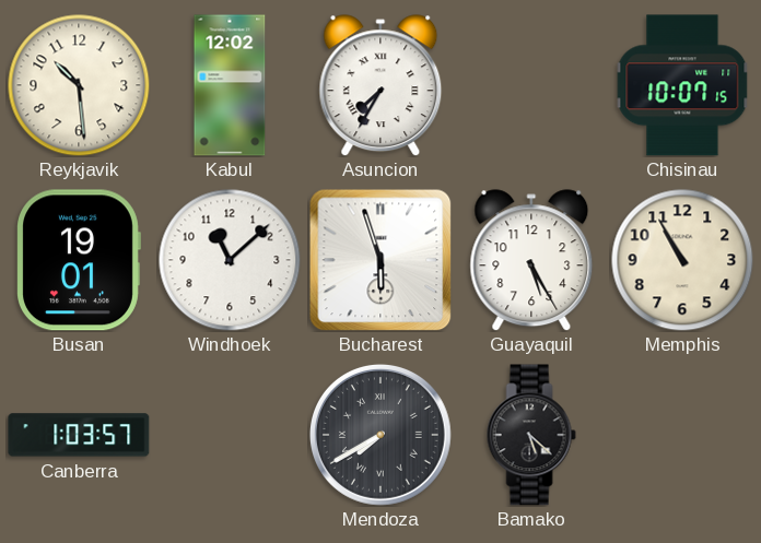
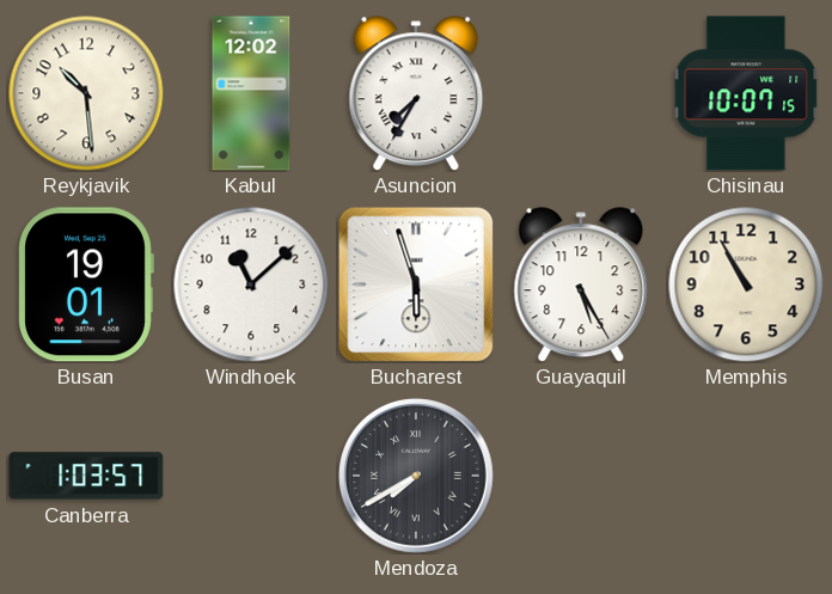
Bamako: 5:22 -> none
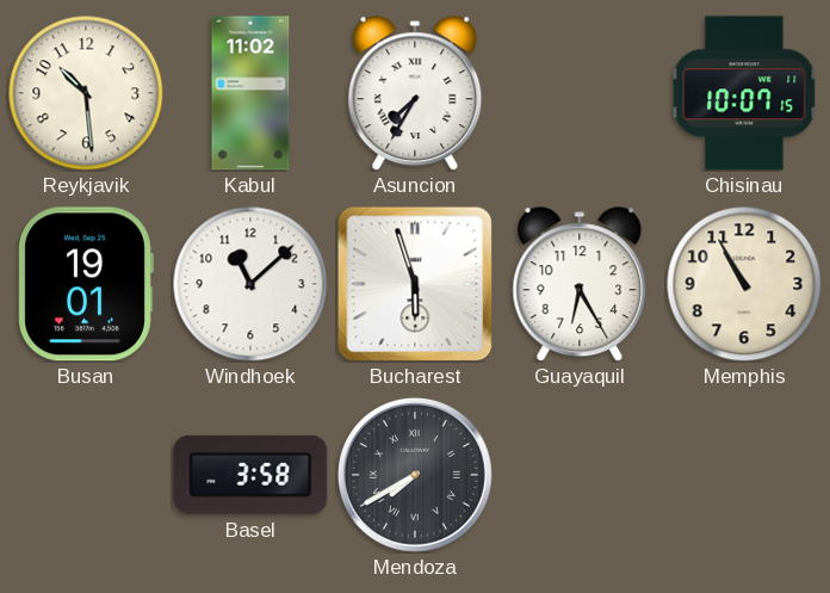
Kabul: 12:02 -> 11:02
Guayaquil: 5:25 -> 6:25
Canberra: 1:03 -> none
Basel: none -> 3:58
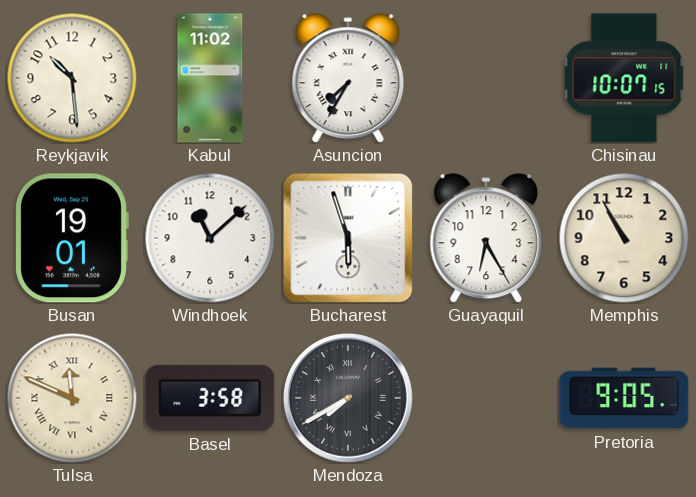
Tulsa: none -> 11:49
Pretoria: none -> 9:05
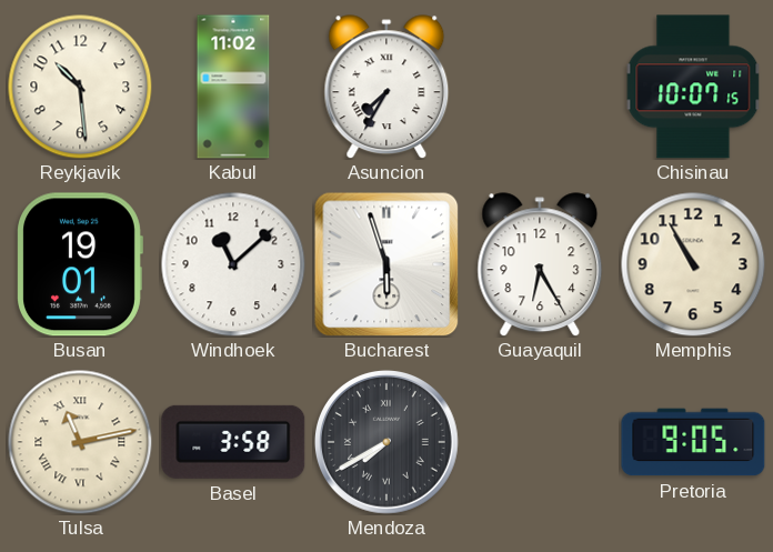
Tulsa: 11:49 -> 11:13
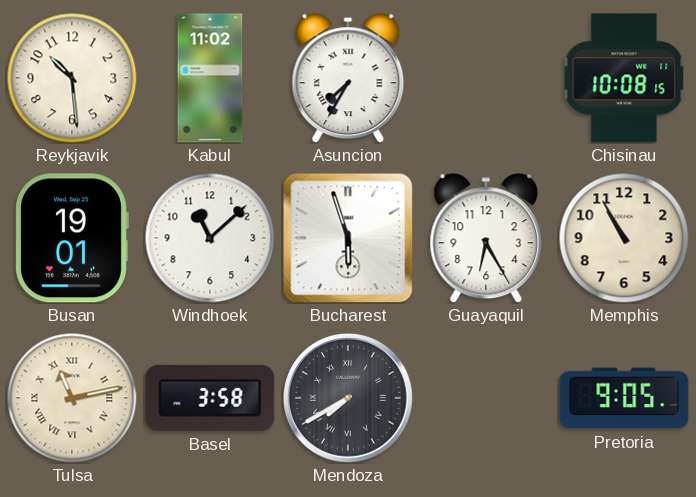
Chisinau: 10:07 -> 10:08
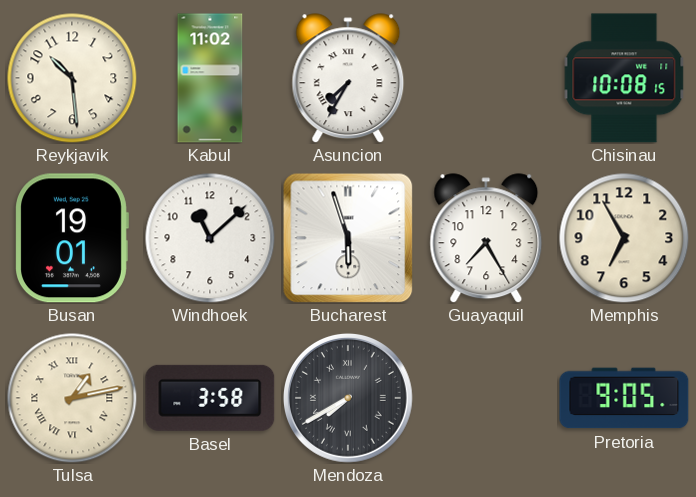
Guayaquil: 6:25 -> 7:25
Memphis: 10:55 -> 6:55
Tulsa: 11:13 -> 1:13
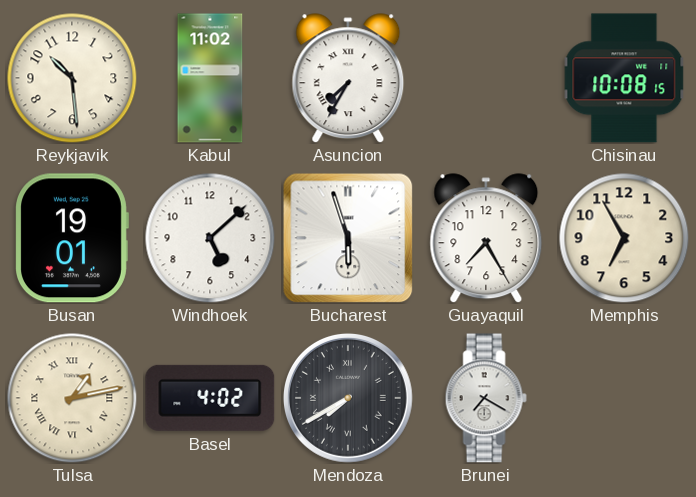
Windhoek: 11:08 -> 5:08
Basel: 3:58 -> 4:02
Brunei: none -> 7:20
Pretoria: 9:05 -> none
